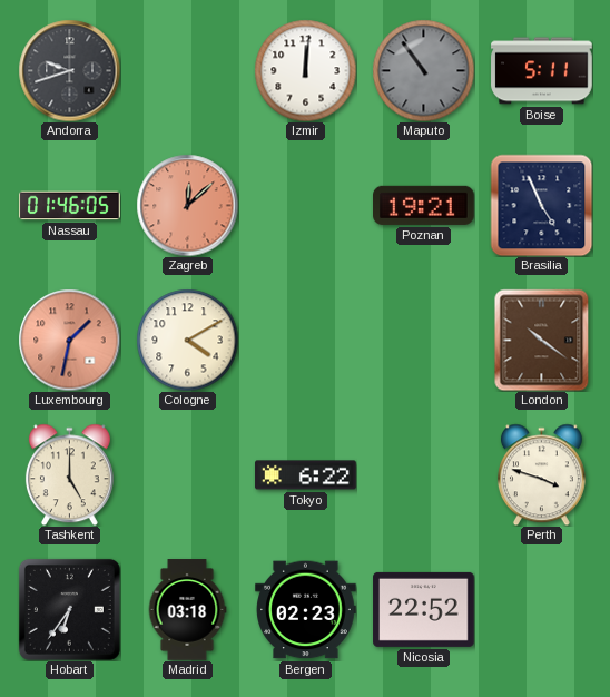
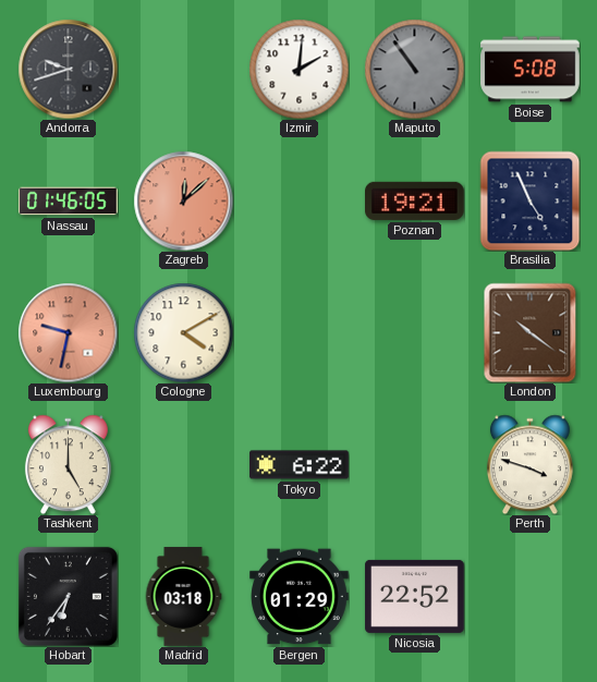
Izmir: 12:01 -> 2:01
Boise: 5:11 -> 5:08
Luxembourg: 1:32 -> 9:32
Bergen: 02:23 -> 01:29
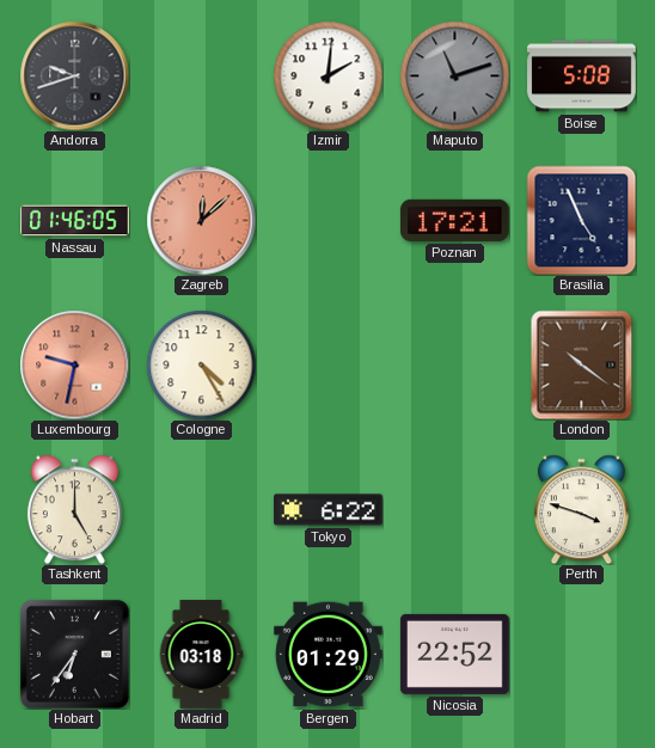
Maputo: 10:54 -> 11:12
Poznan: 19:21 -> 17:21
Cologne: 4:10 -> 4:25
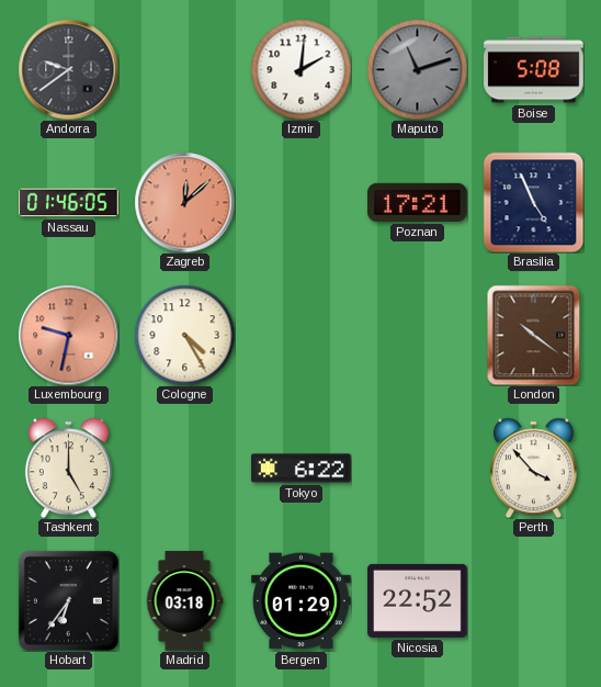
Andorra: 9:42 -> 9:39
Perth: 3:48 -> 3:53
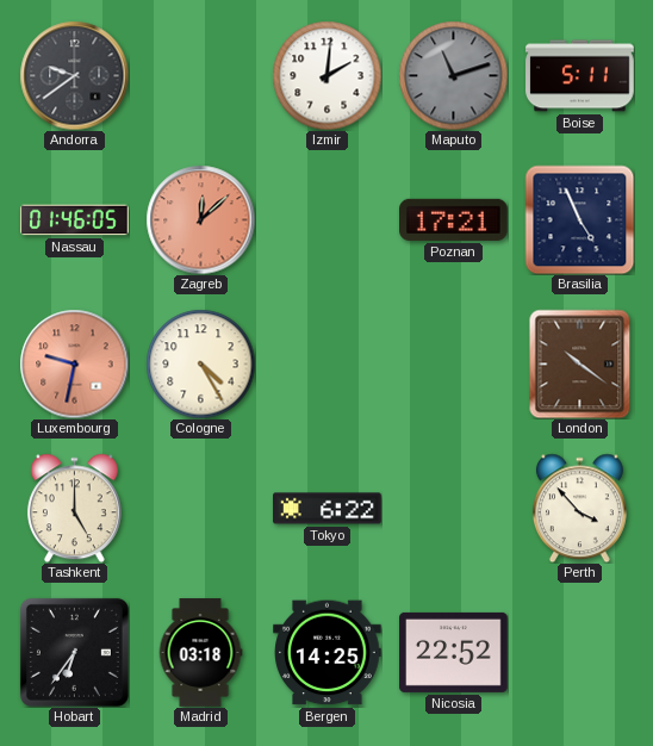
Boise: 5:08 -> 5:11
Bergen: 01:29 -> 14:25
